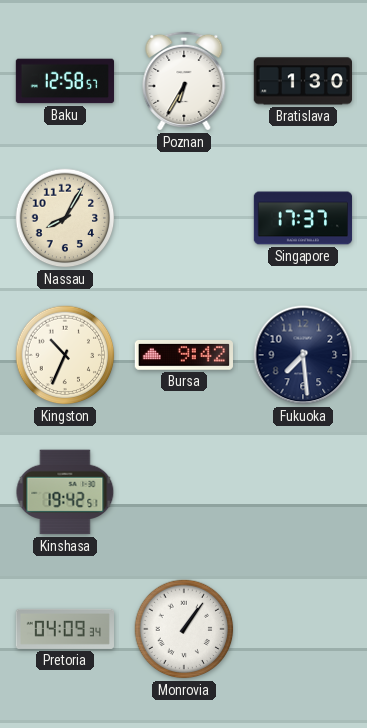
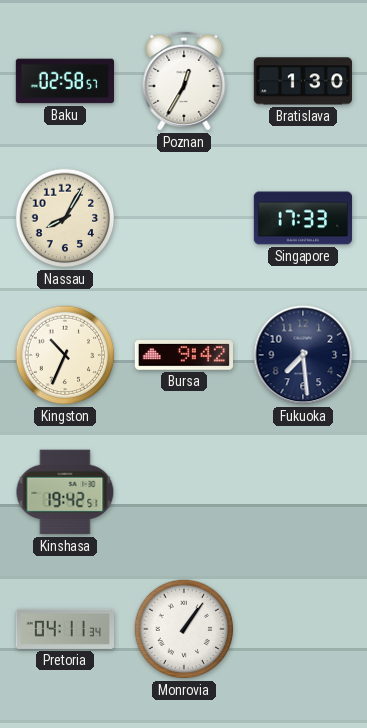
Baku: 12:58 -> 02:58
Poznan: 6:35 -> 12:35
Singapore: 17:37 -> 17:33
Pretoria: 04:09 -> 04:11
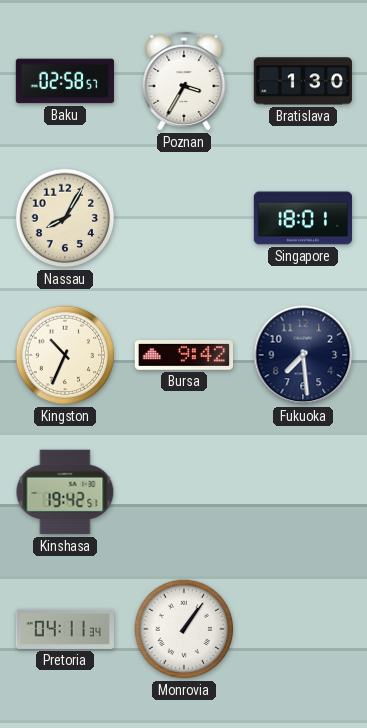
Poznan: 12:35 -> 3:35
Singapore: 17:33 -> 18:01
